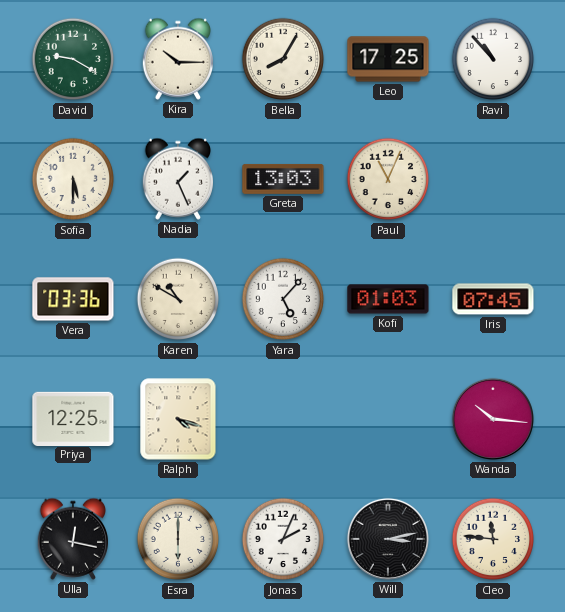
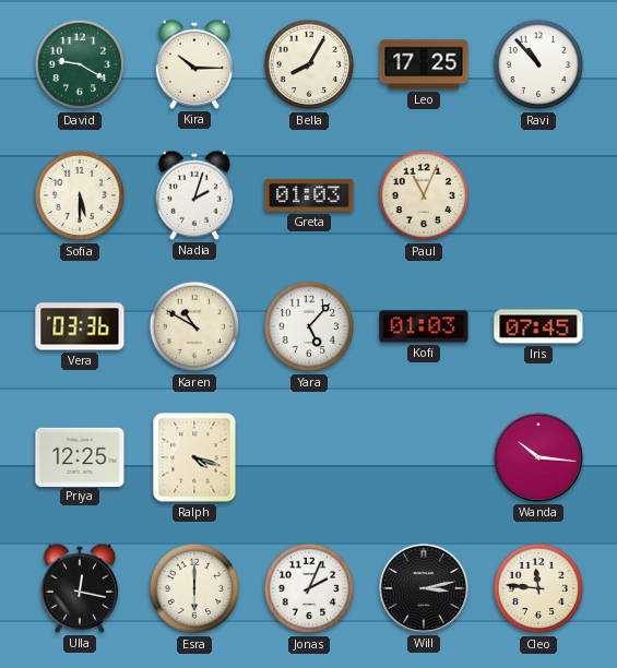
Nadia: 1:26 -> 2:03
Greta: 13:03 -> 01:03
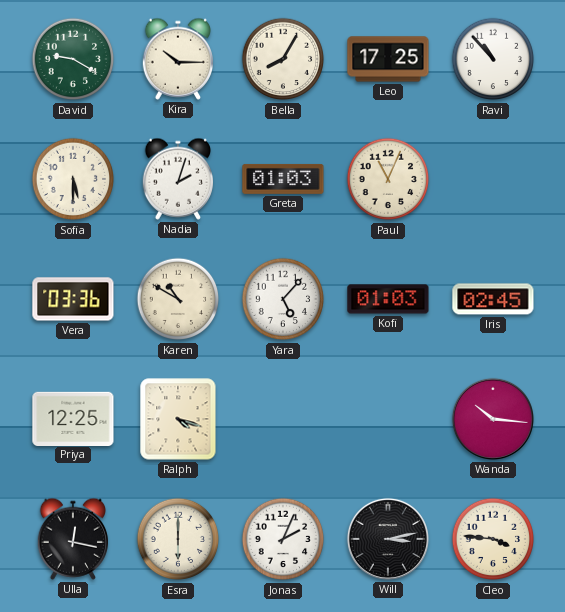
Iris: 07:45 -> 02:45
Cleo: 11:46 -> 3:46
